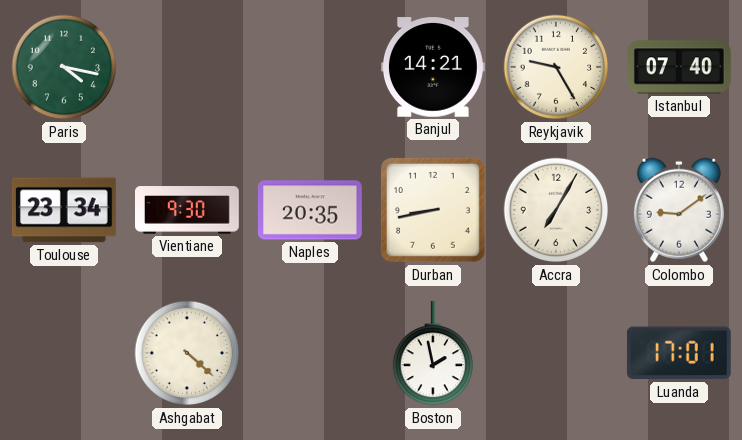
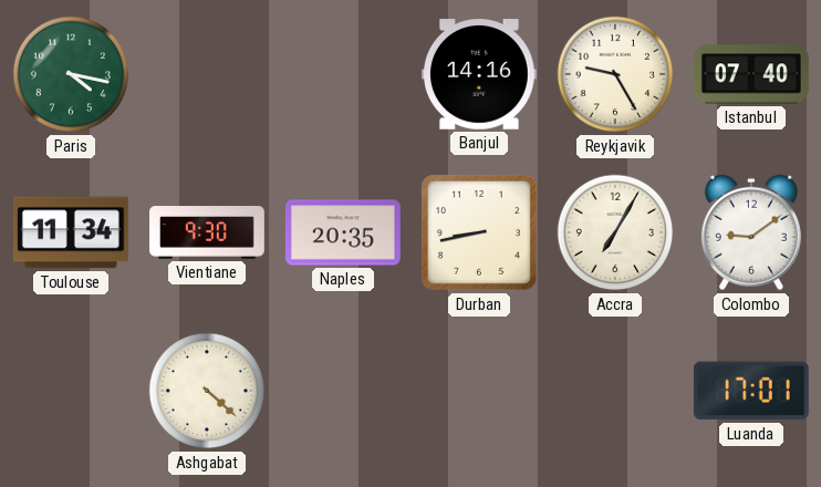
Banjul: 14:21 -> 14:16
Toulouse: 23:34 -> 11:34
Boston: 1:58 -> none
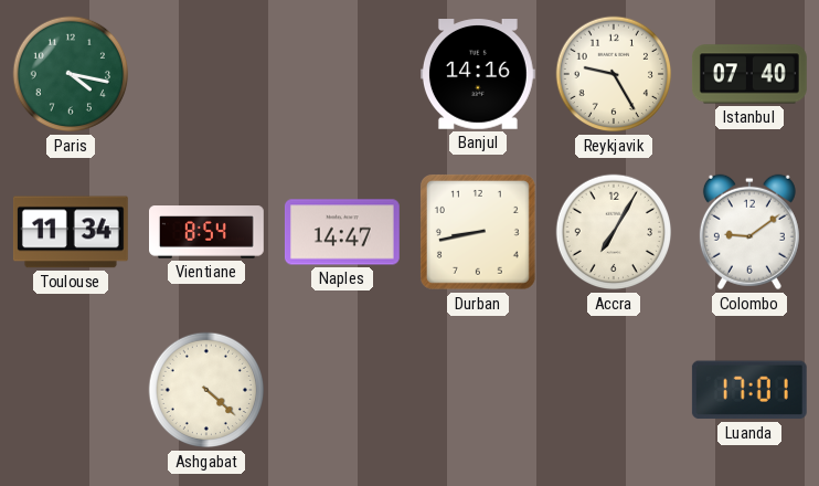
Vientiane: 9:30 -> 8:54
Naples: 20:35 -> 14:47
